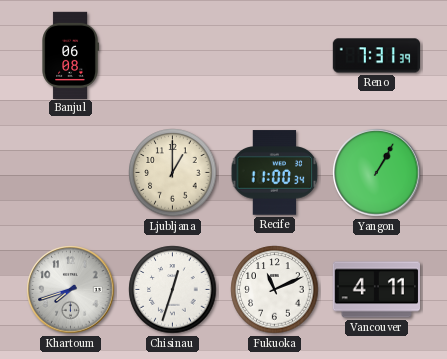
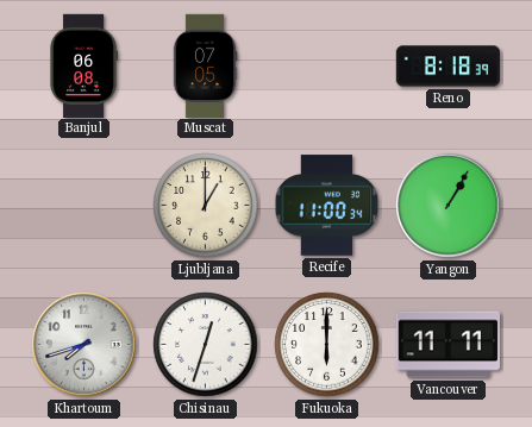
Muscat: none -> 07:05
Reno: 7:31 -> 8:18
Fukuoka: 11:11 -> 6:00
Vancouver: 4:11 -> 11:11
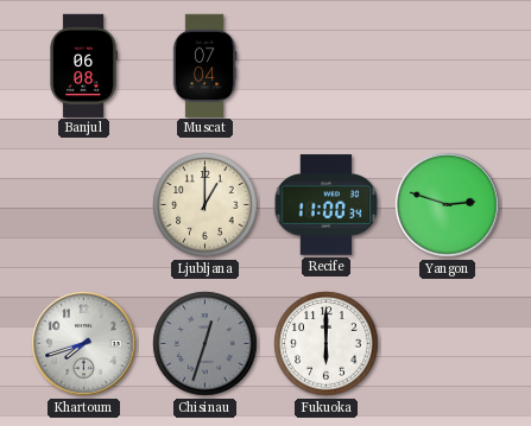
Muscat: 07:05 -> 07:04
Reno: 8:18 -> none
Yangon: 1:05 -> 2:48
Chisinau dial: white -> grey
Vancouver: 11:11 -> none
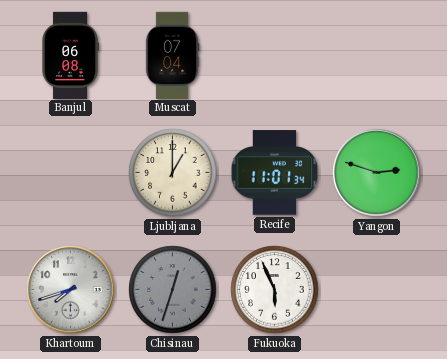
Recife: 11:00 -> 11:01
Fukuoka: 6:00 -> 5:56
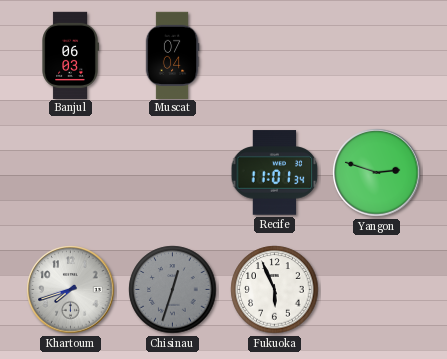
Banjul: 06:08 -> 06:03
Ljubljana: 1:00 -> none
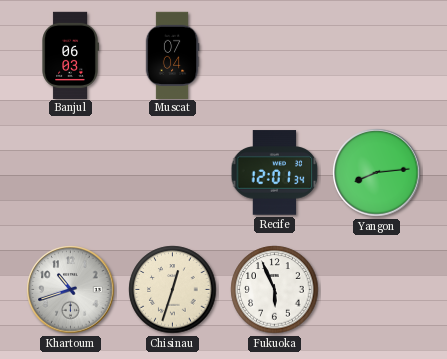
Recife: 11:01 -> 12:01
Yangon: 2:48 -> 8:14
Khartoum: 7:42 -> 10:42
Chisinau dial: grey -> cream
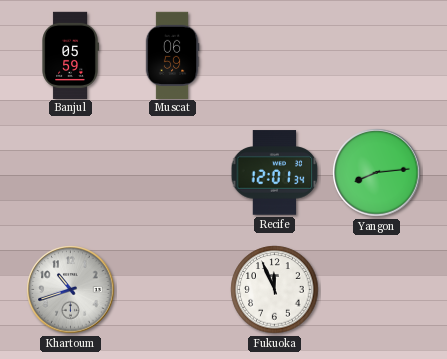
Banjul: 06:03 -> 05:59
Muscat: 07:04 -> 06:59
Chisinau: 12:33 -> none
Fukuoka: 5:56 -> 11:56
